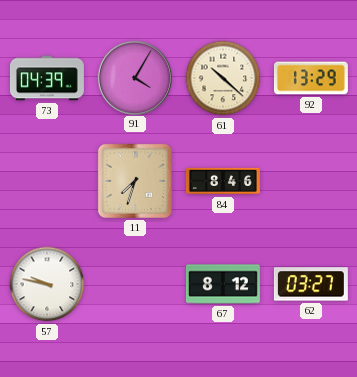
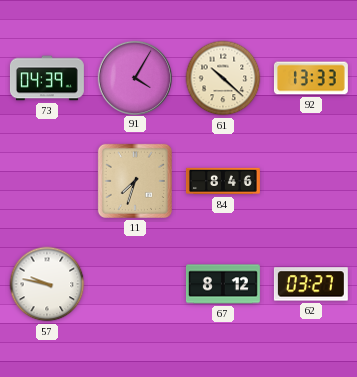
92: 13:29 -> 13:33
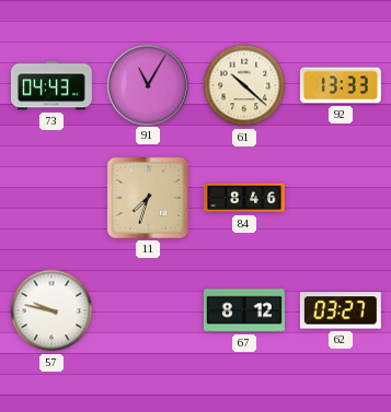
73: 04:39 -> 04:43
91: 4:05 -> 11:05
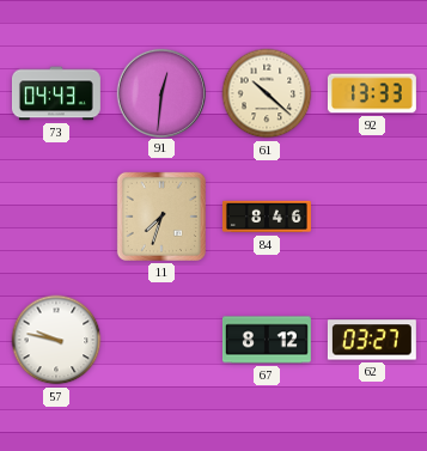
91: 11:05 -> 12:31
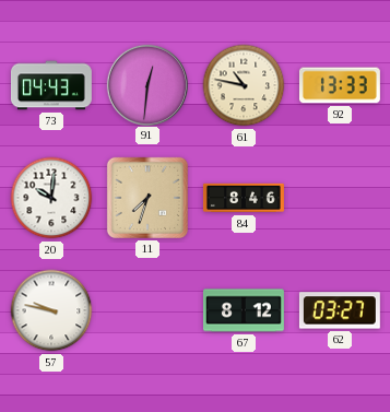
61: 10:22 -> 10:47
20: none -> 10:01
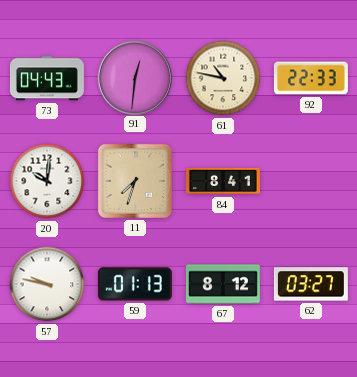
92: 13:33 -> 22:33
84: 8:46 -> 8:41
59: none -> 01:13
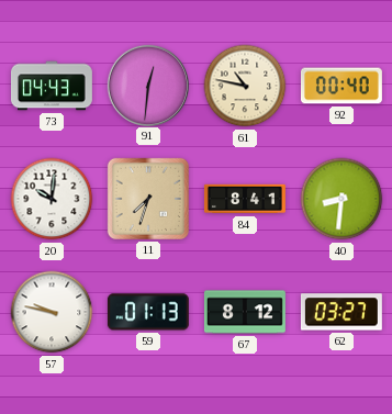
92: 22:33 -> 00:40
40: none -> 8:31
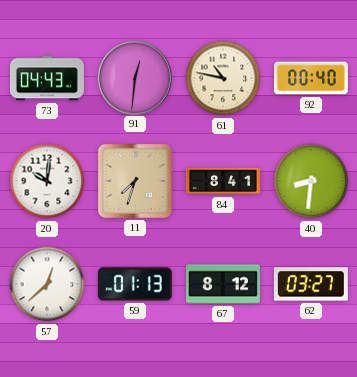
57: 9:47 -> 12:38
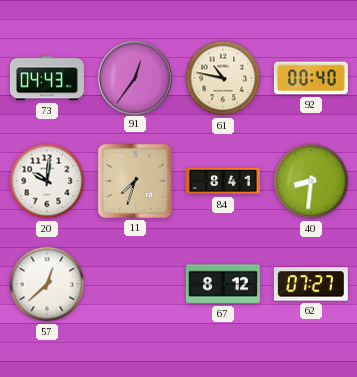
91: 12:31 -> 12:36
59: 01:13 -> none
62: 03:27 -> 07:27
